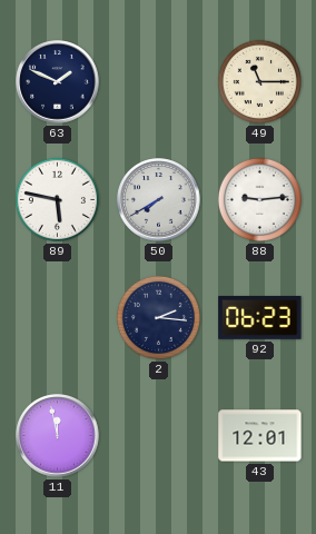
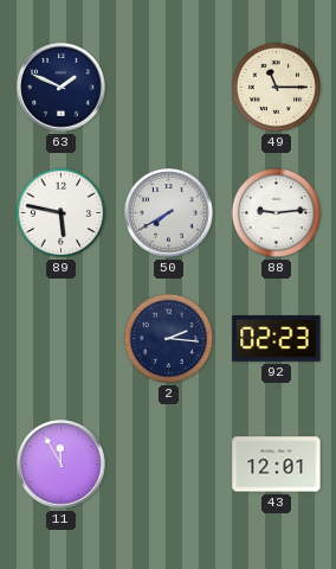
92: 06:23 -> 02:23
11: 11:58 -> 11:55
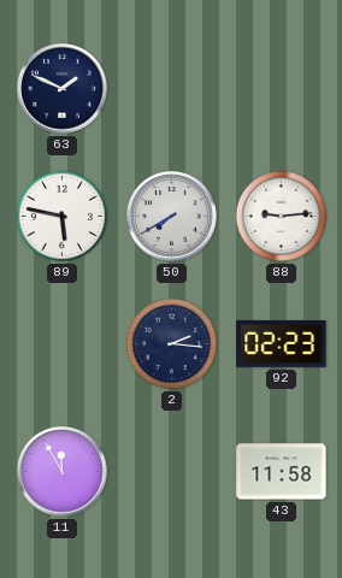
49: 11:15 -> none
43: 12:01 -> 11:58
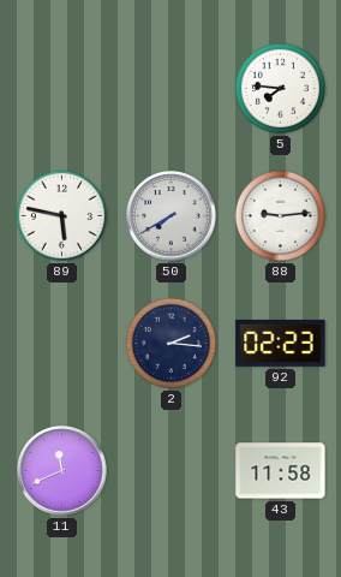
63: 1:49 -> none
5: none -> 7:46
11: 11:55 -> 11:41
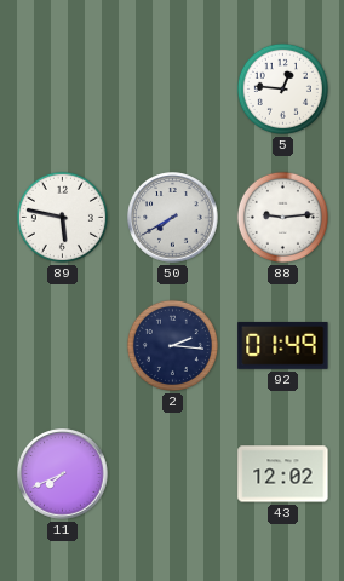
5: 7:46 -> 12:46
92: 02:23 -> 01:49
11: 11:41 -> 7:41
43: 11:58 -> 12:02
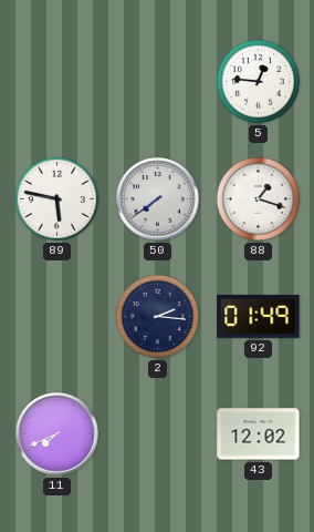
50: 7:40 -> 7:39
88: 9:14 -> 1:18
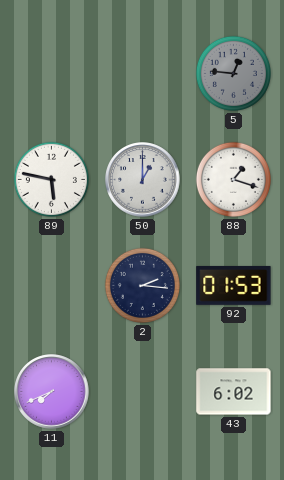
5 dial: white -> grey
50: 7:39 -> 1:00
92: 01:49 -> 01:53
43: 12:02 -> 6:02
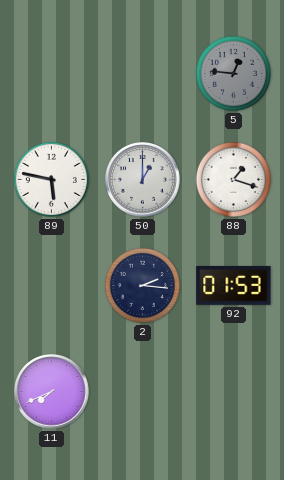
43: 6:02 -> none
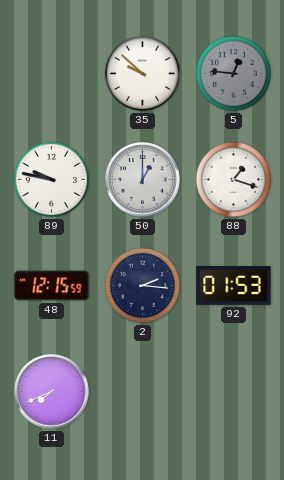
35: none -> 9:52
89: 5:47 -> 9:47
48: none -> 12:15
